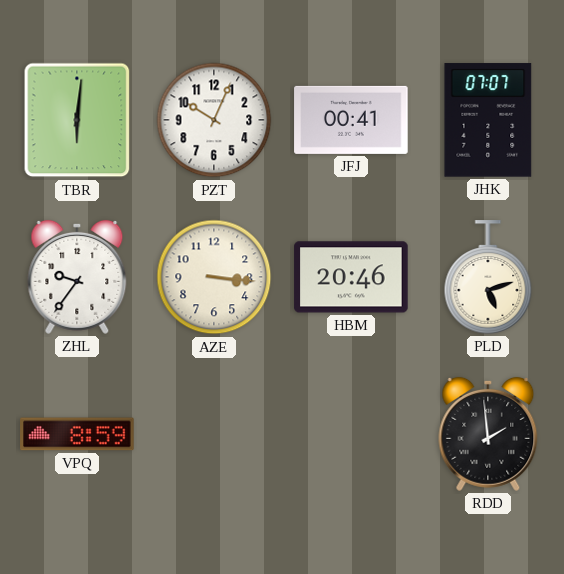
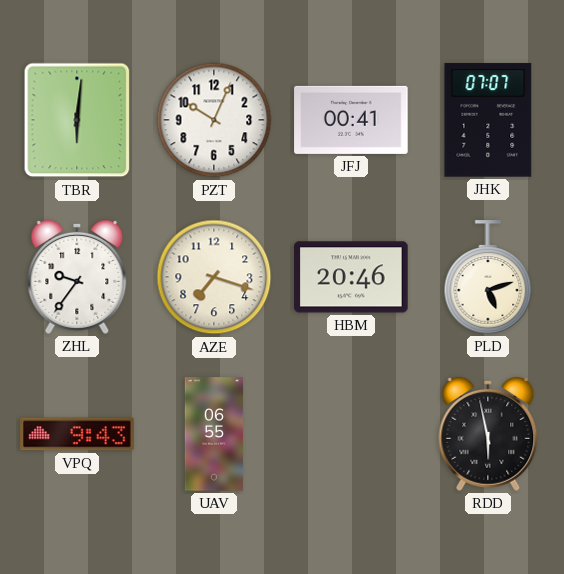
AZE: 3:16 -> 7:18
VPQ: 8:59 -> 9:43
UAV: none -> 06:55
RDD: 1:59 -> 5:58
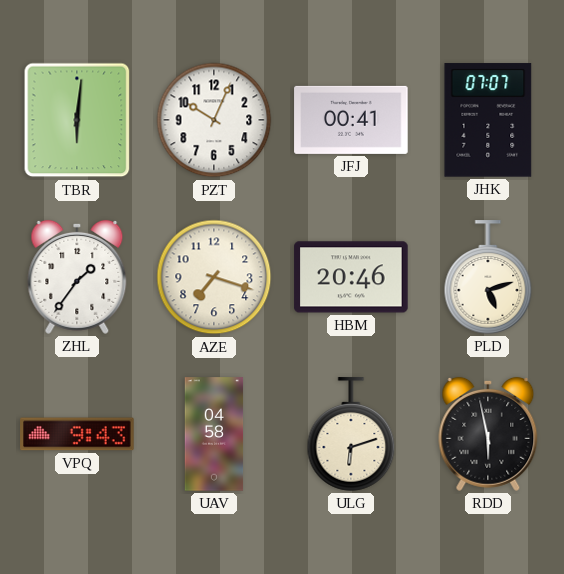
ZHL: 9:36 -> 1:36
UAV: 06:55 -> 04:58
ULG: none -> 6:12
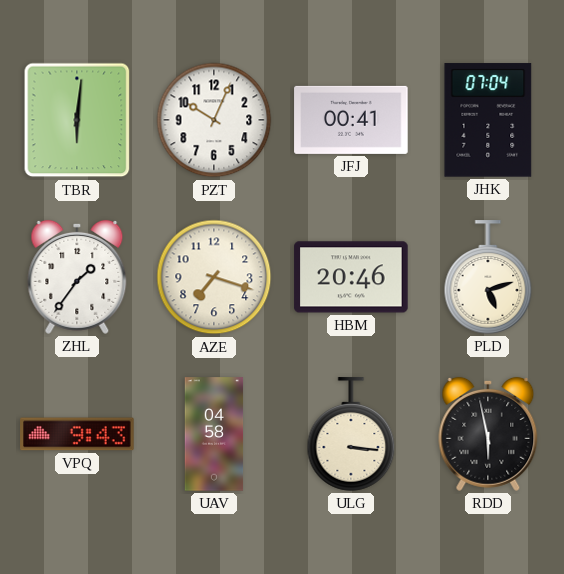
JHK: 07:07 -> 07:04
ULG: 6:12 -> 3:16
